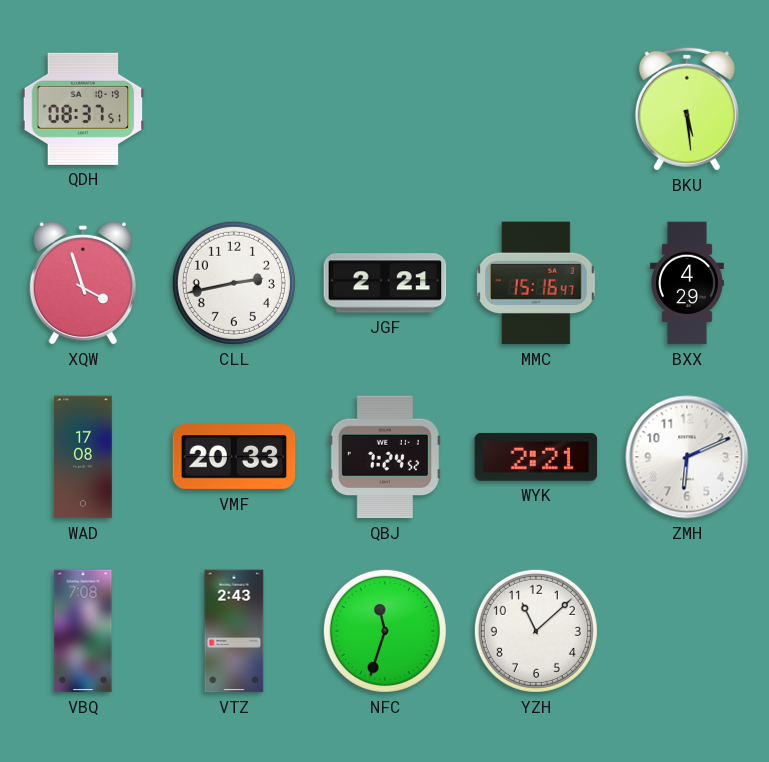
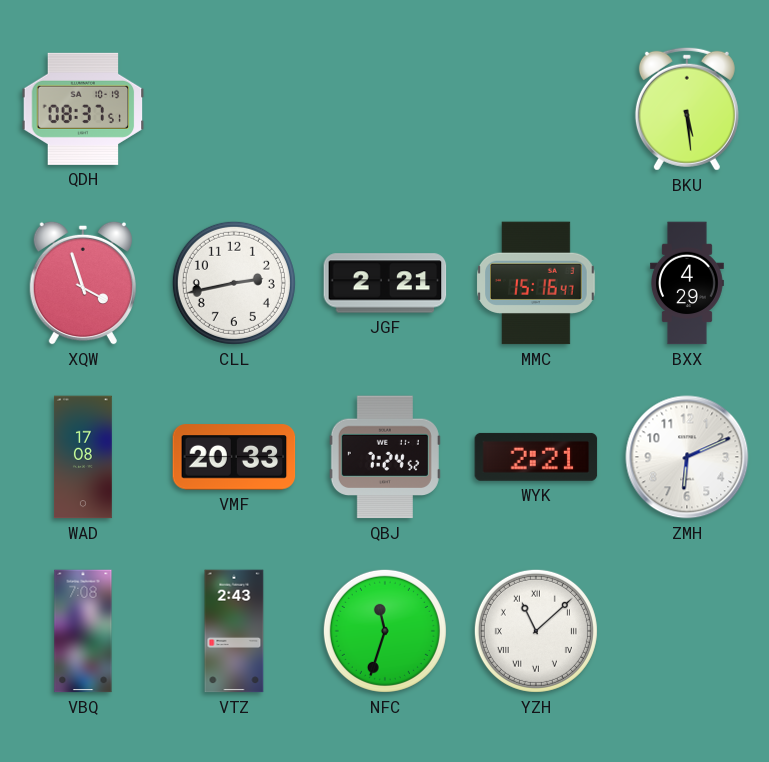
YZH numerals: Arabic -> Roman
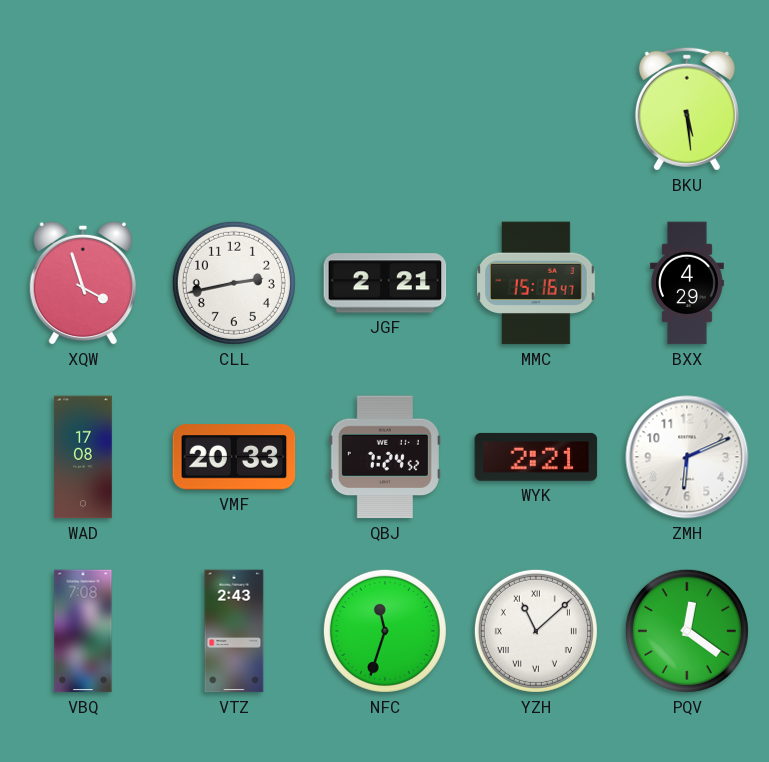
QDH: 08:37 -> none
PQV: none -> 12:21
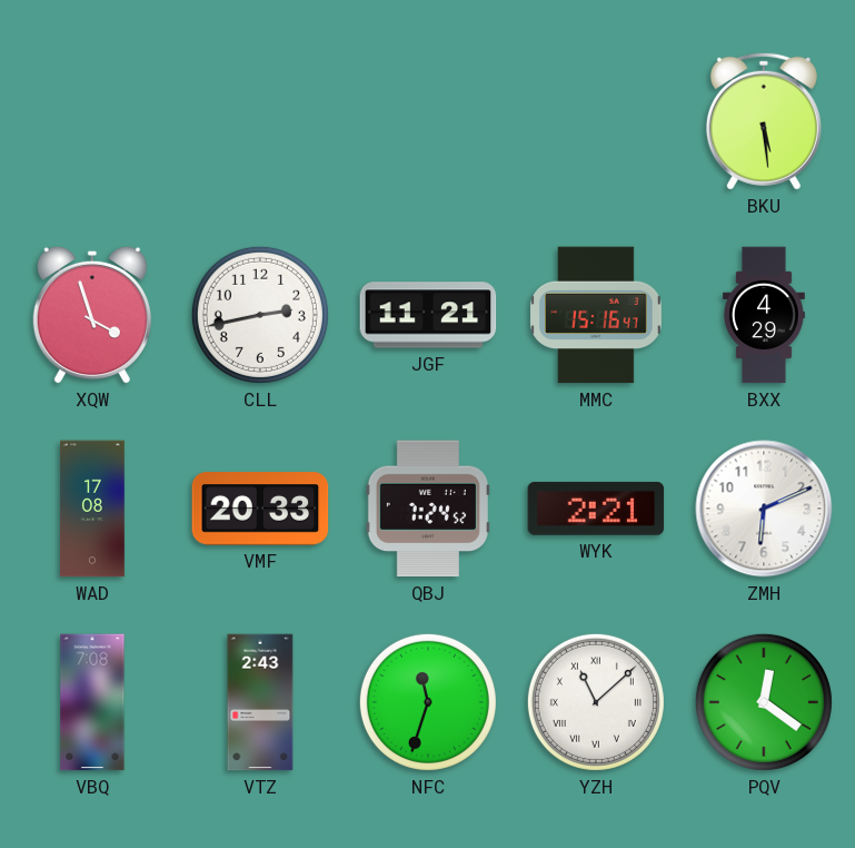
JGF: 2:21 -> 11:21
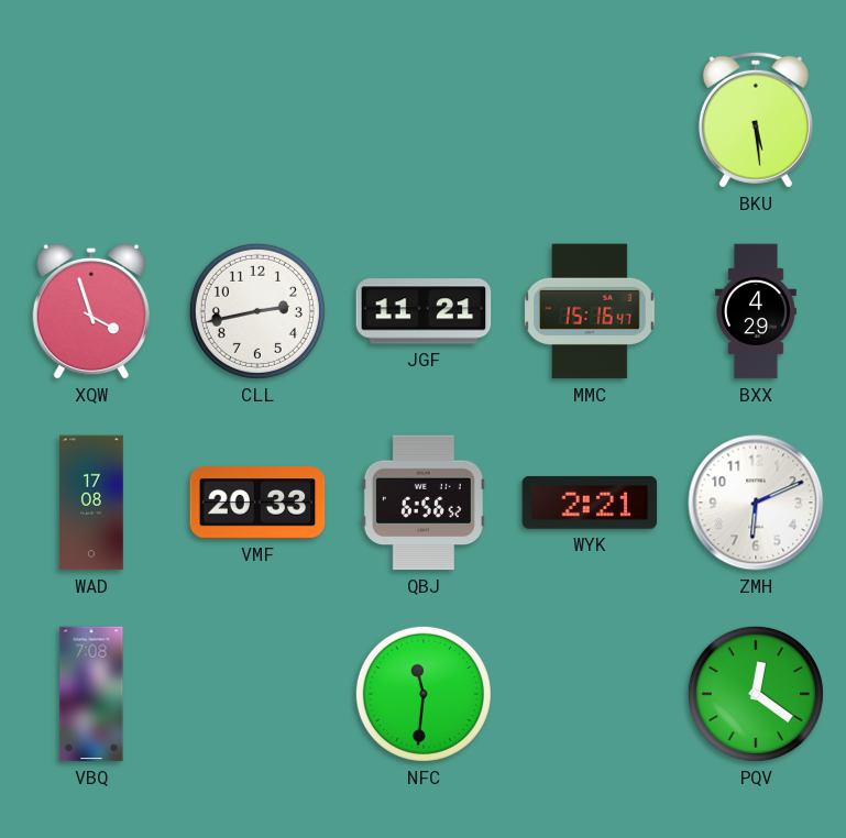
QBJ: 7:24 -> 6:56
VTZ: 2:43 -> none
NFC: 11:33 -> 11:31
YZH: 11:08 -> none
